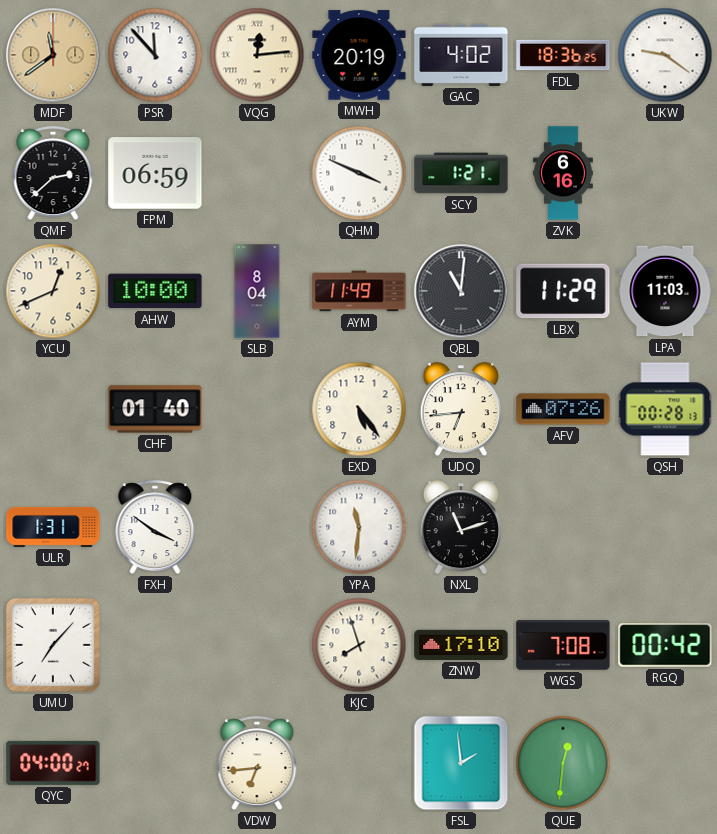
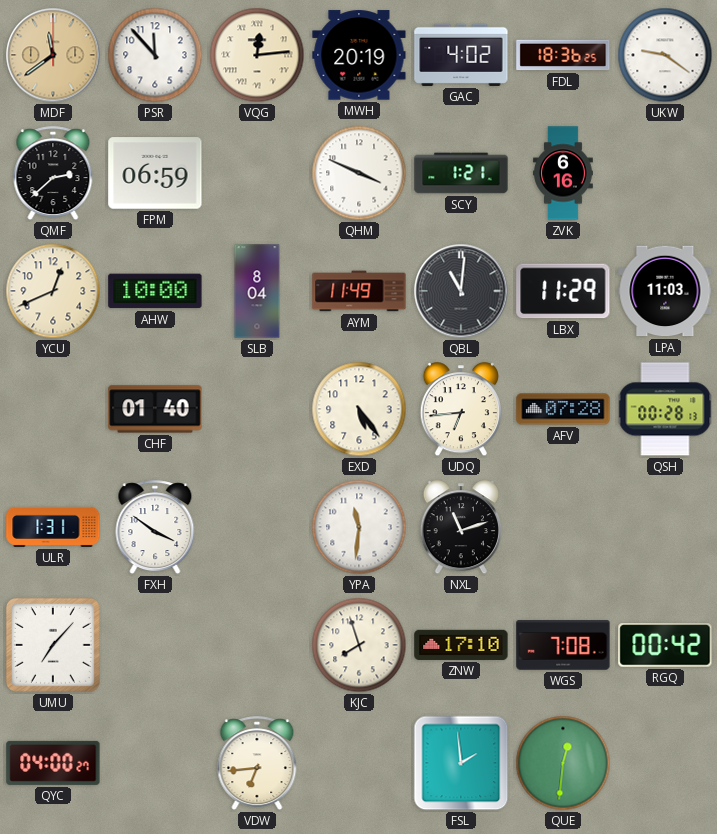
AFV: 07:26 -> 07:28
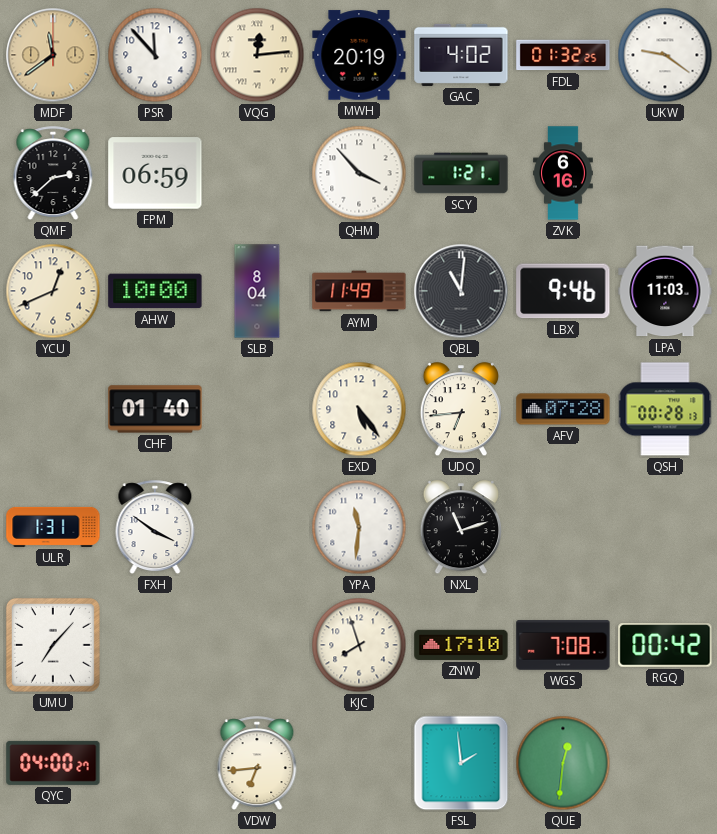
FDL: 18:36 -> 01:32
QHM: 3:49 -> 3:53
LBX: 11:29 -> 9:46
